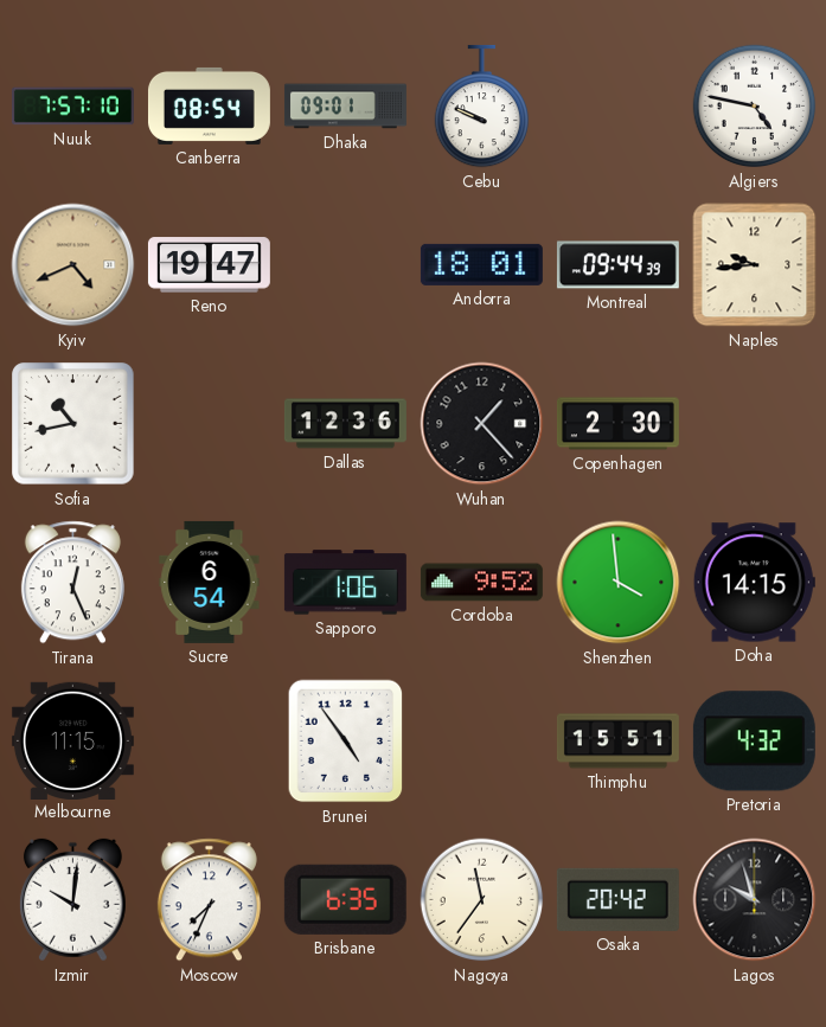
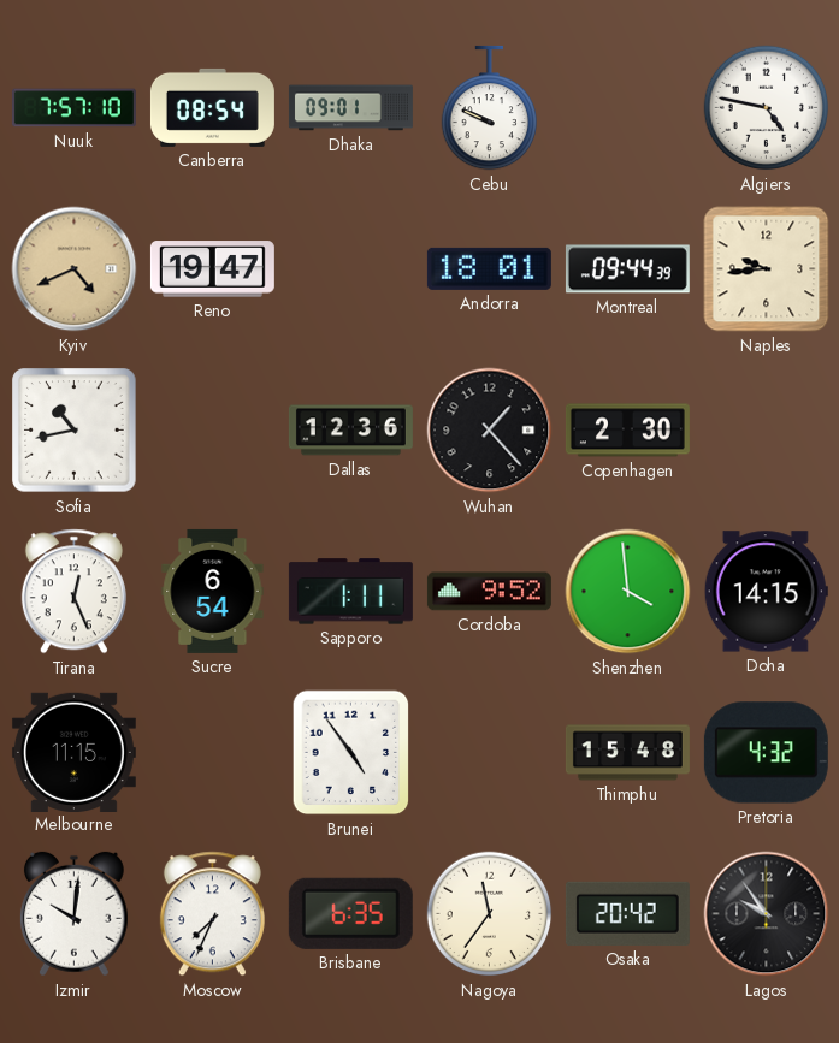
Sapporo: 1:06 -> 1:11
Thimphu: 15:51 -> 15:48
Lagos: 9:57 -> 9:54
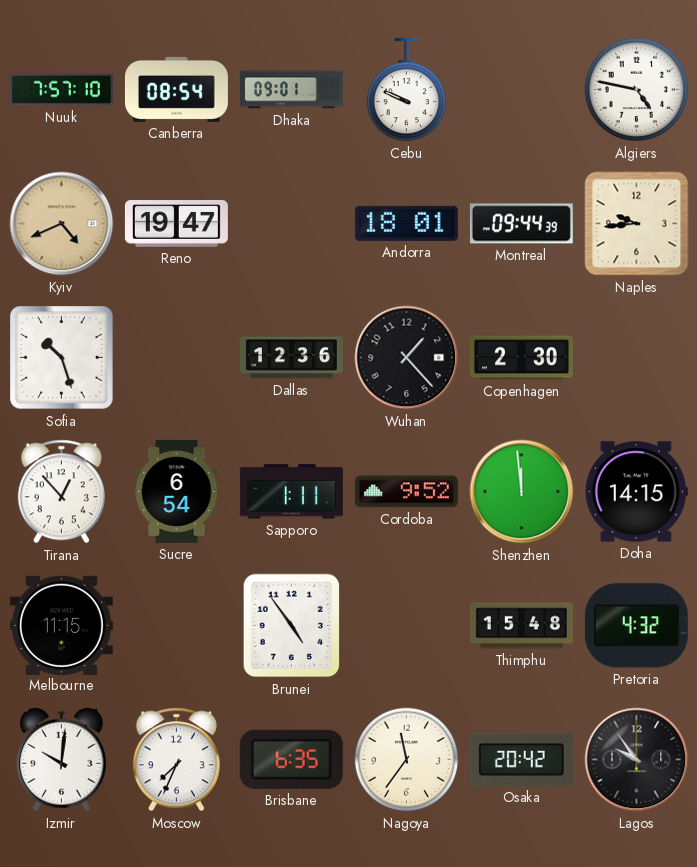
Sofia: 10:43 -> 10:27
Tirana: 12:26 -> 12:53
Shenzhen: 3:59 -> 11:59
